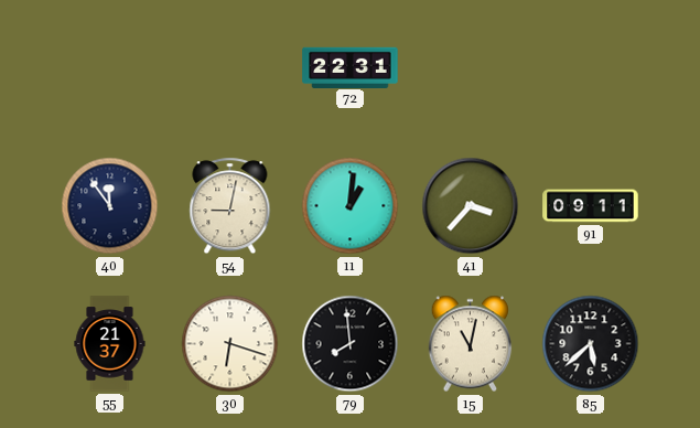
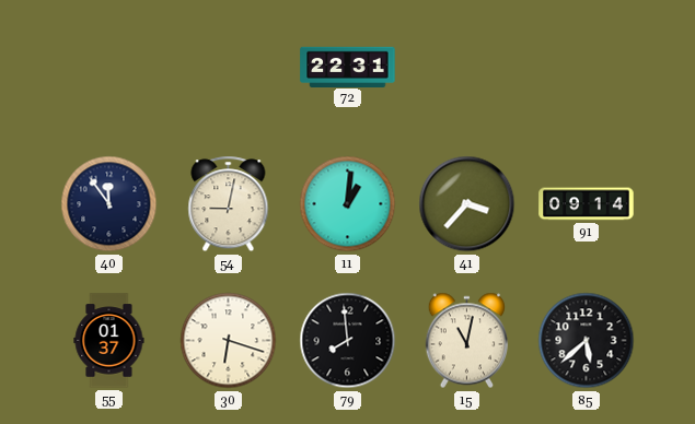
91: 09:11 -> 09:14
55: 21:37 -> 01:37
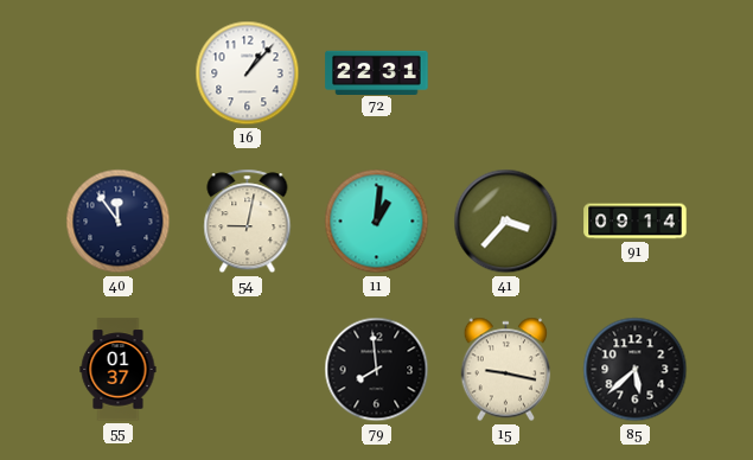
16: none -> 1:07
30: 6:18 -> none
15: 11:02 -> 9:17
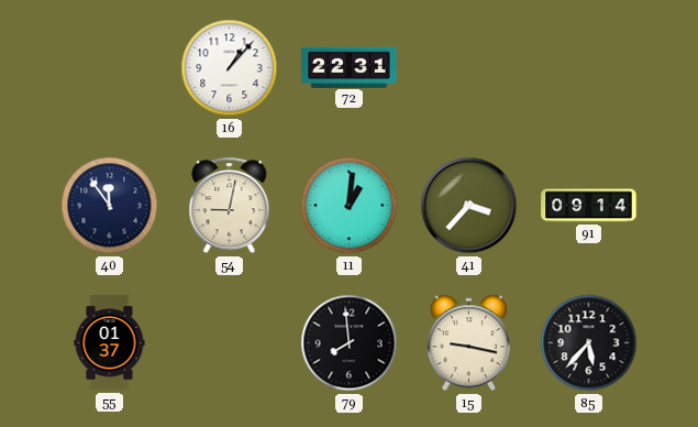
85: 5:38 -> 5:37
